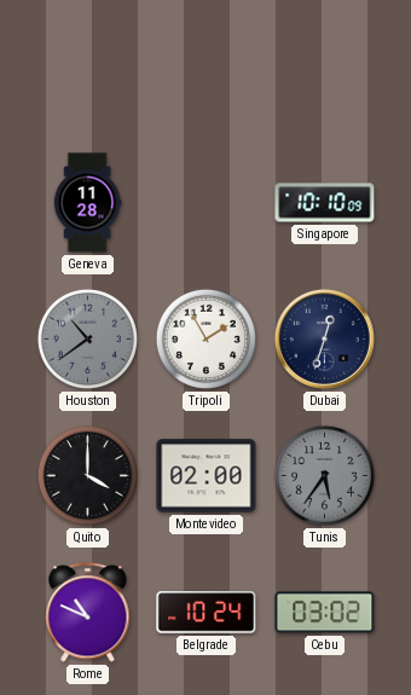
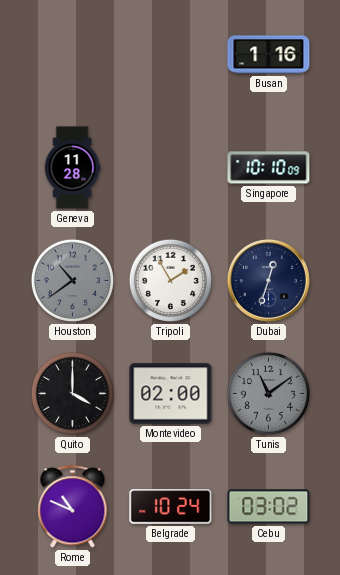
Busan: none -> 1:16
Tunis: 5:36 -> 11:09
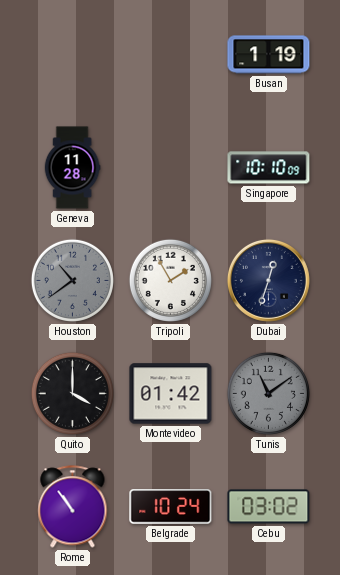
Busan: 1:16 -> 1:19
Montevideo: 02:00 -> 01:42
Rome: 10:49 -> 10:54
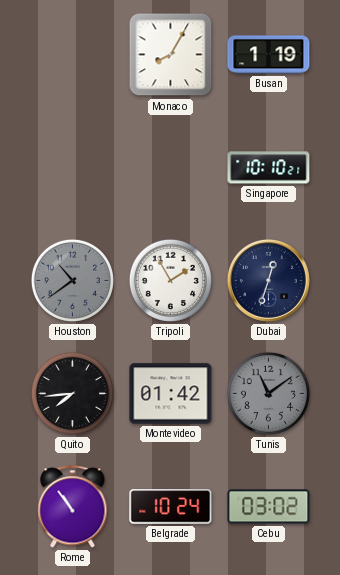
Monaco: none -> 8:05
Geneva: 11:28 -> none
Singapore: 10:10:09 -> 10:10:21
Quito: 4:00 -> 7:44
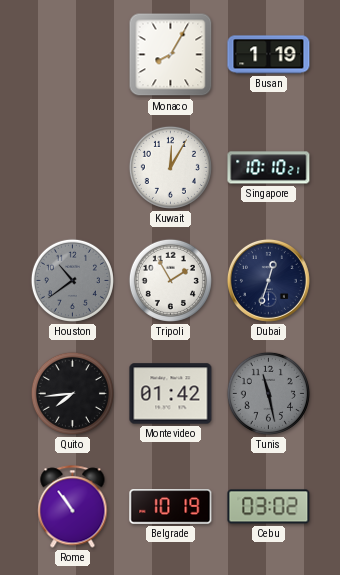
Kuwait: none -> 12:05
Tunis: 11:09 -> 11:28
Belgrade: 10:24 -> 10:19
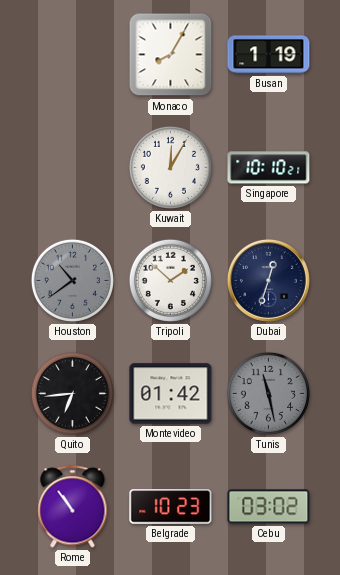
Tripoli: 1:55 -> 1:52
Quito: 7:44 -> 6:44
Belgrade: 10:19 -> 10:23
